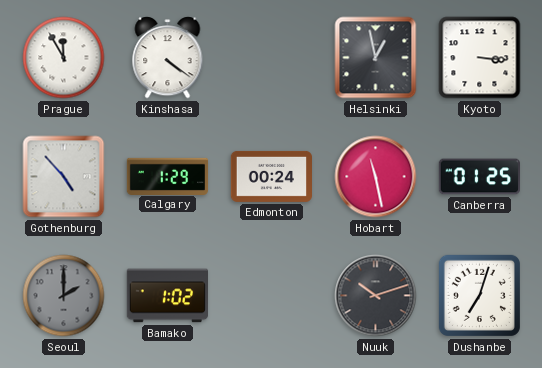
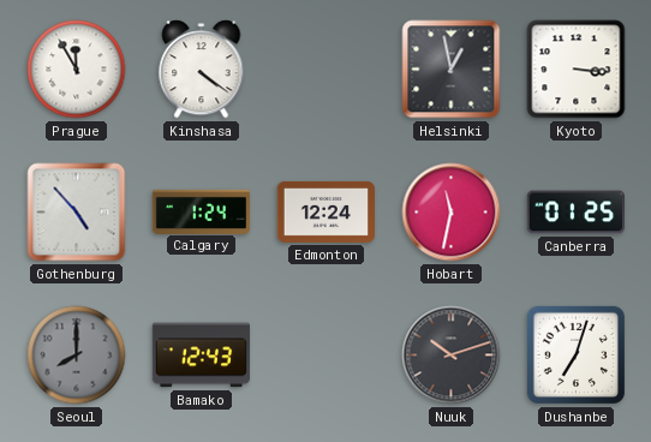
Calgary: 1:29 -> 1:24
Edmonton: 00:24 -> 12:24
Hobart: 11:28 -> 11:32
Seoul: 2:00 -> 8:00
Bamako: 1:02 -> 12:43
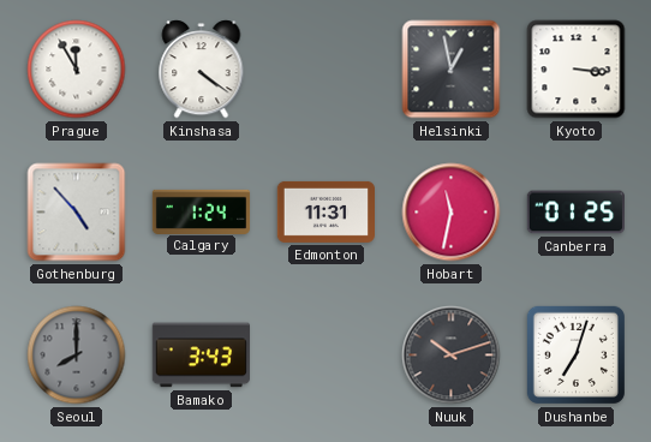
Edmonton: 12:24 -> 11:31
Bamako: 12:43 -> 3:43
